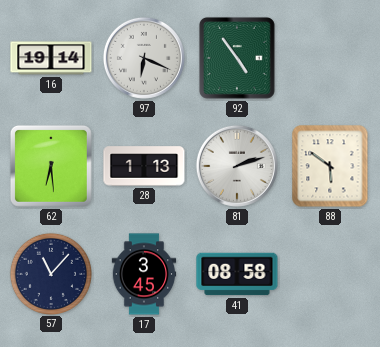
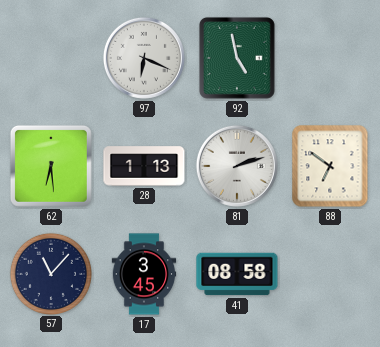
16: 19:14 -> none
92: 4:54 -> 4:58
88: 5:51 -> 6:51
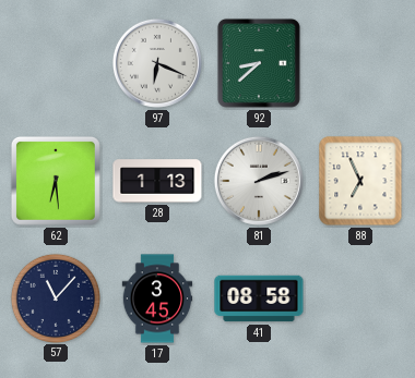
92: 4:58 -> 8:38
88: 6:51 -> 6:56
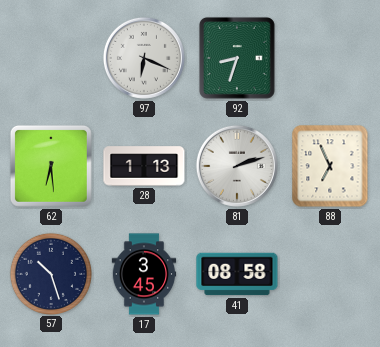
92: 8:38 -> 8:33
57: 11:07 -> 10:27
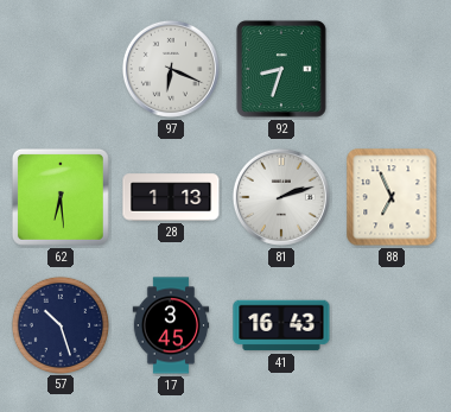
41: 08:58 -> 16:43
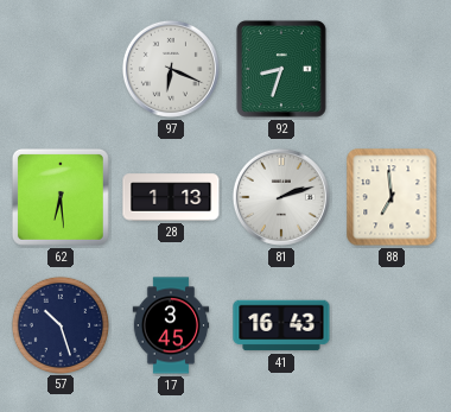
88: 6:56 -> 6:59
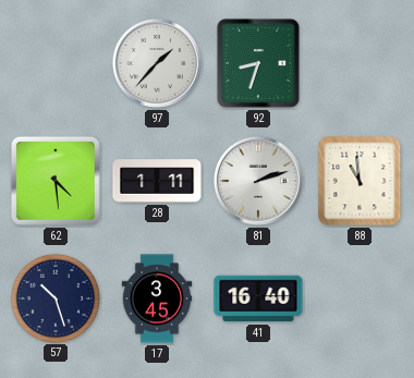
97: 6:19 -> 1:37
62: 6:29 -> 4:29
28: 1:13 -> 1:11
88: 6:59 -> 10:59
41: 16:43 -> 16:40
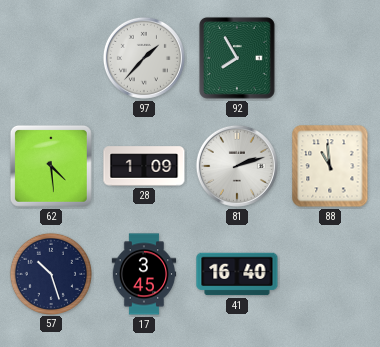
92: 8:33 -> 7:55
28: 1:11 -> 1:09
